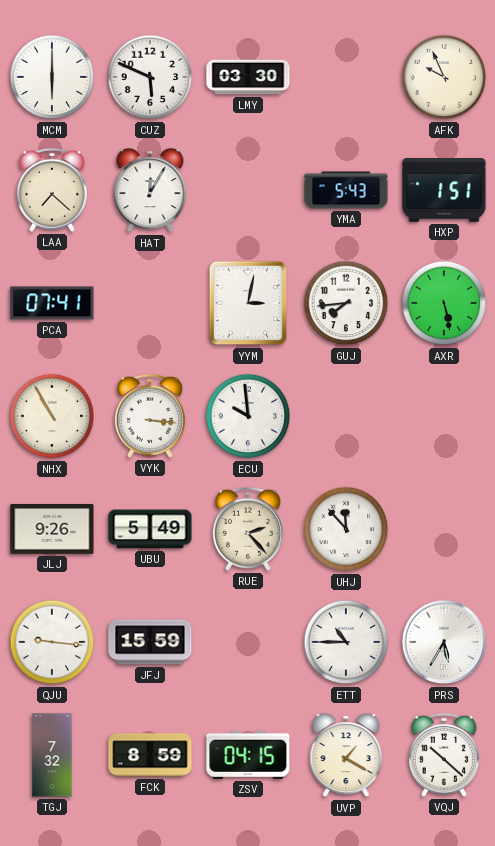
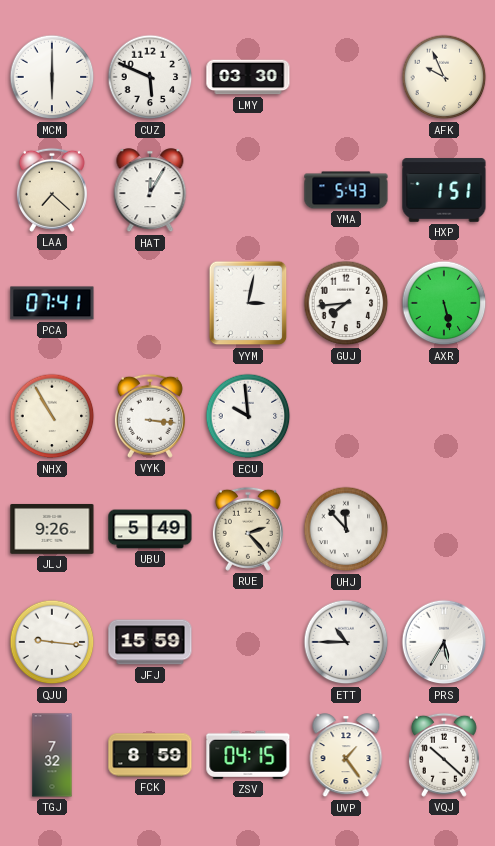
UVP: 1:20 -> 1:24
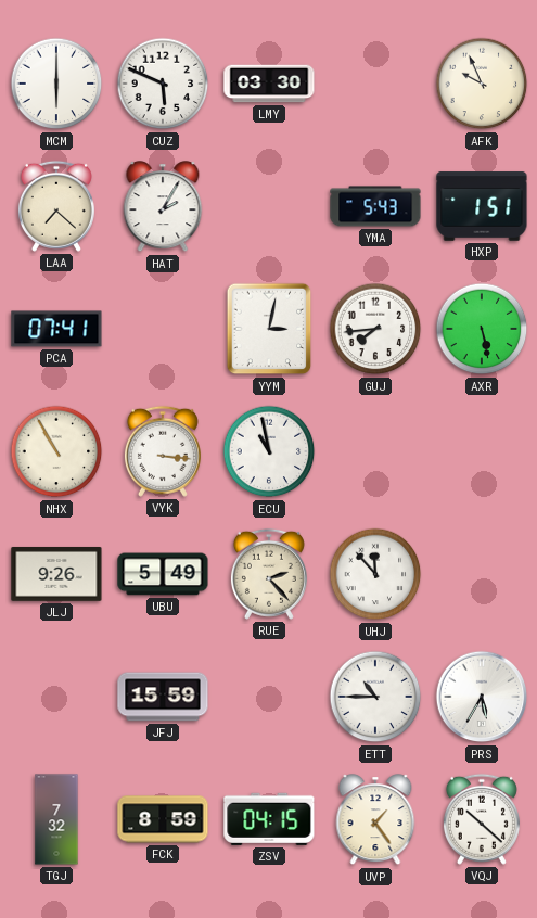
HAT: 12:05 -> 2:05
ECU: 9:59 -> 10:58
QJU: 9:16 -> none
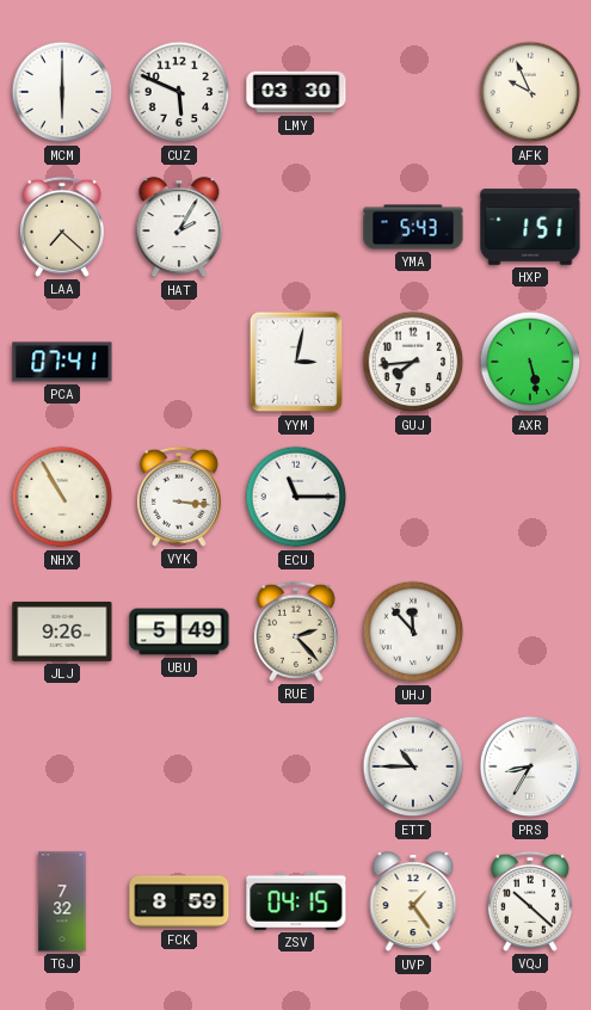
ECU: 10:58 -> 11:15
JFJ: 15:59 -> none
PRS: 5:35 -> 8:35
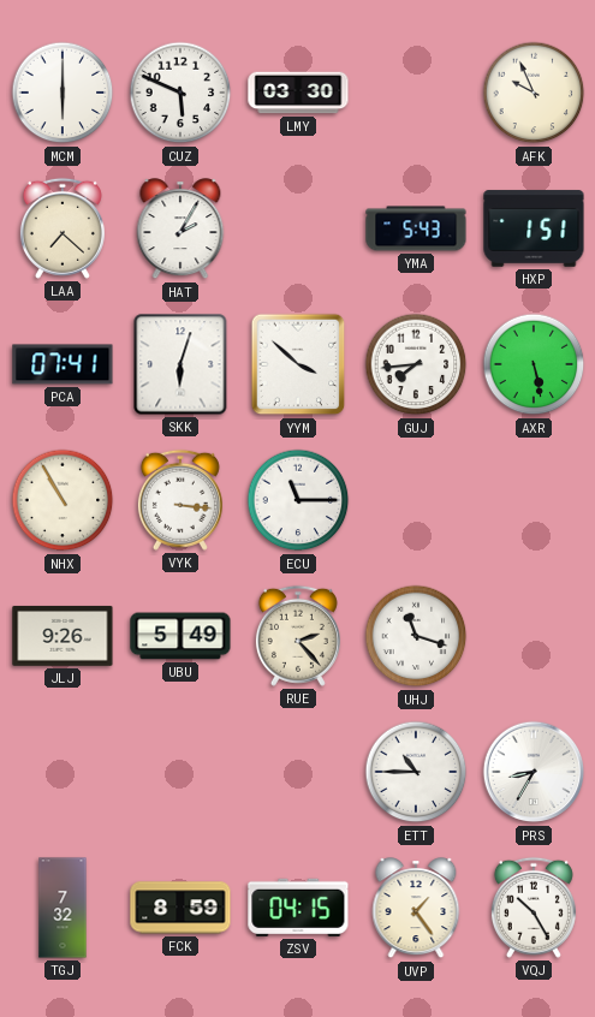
SKK: none -> 6:03
YYM: 3:02 -> 3:52
UHJ: 11:53 -> 11:18
VQJ: 10:22 -> 10:25
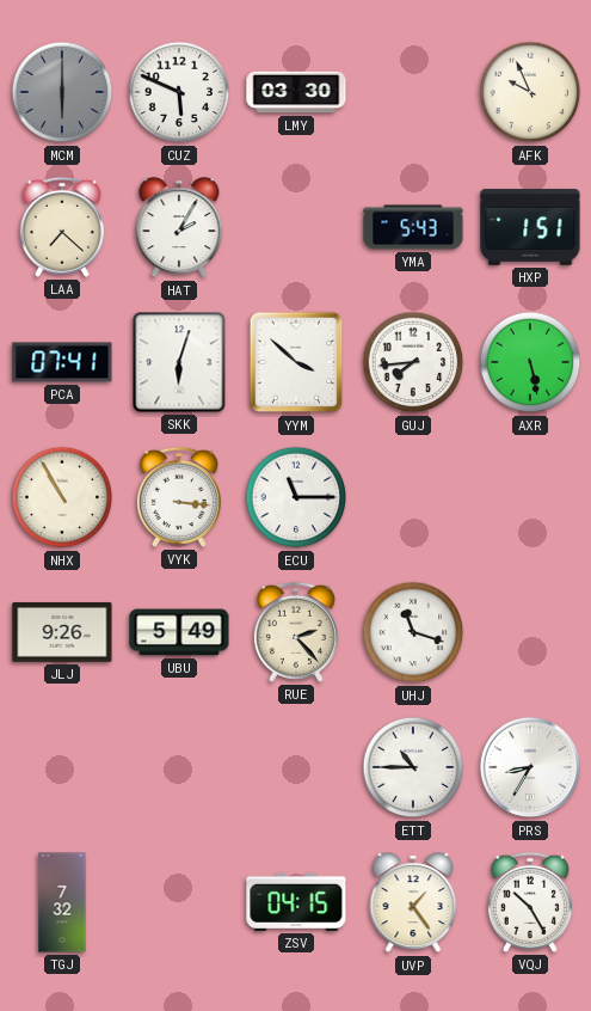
MCM dial: white -> grey
FCK: 8:59 -> none
